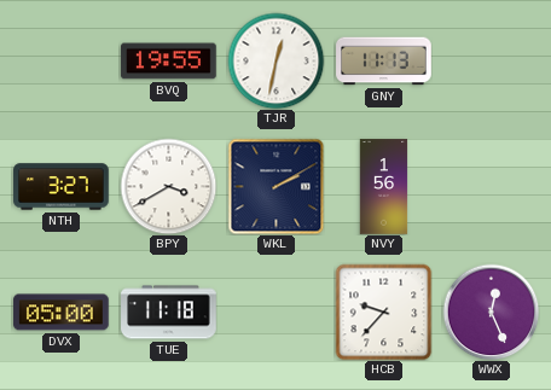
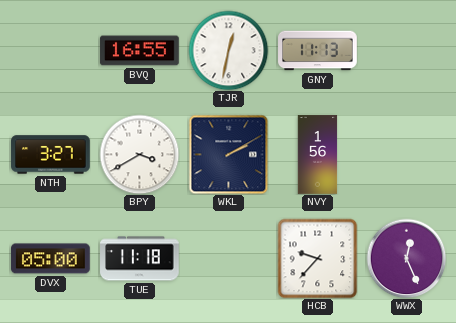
BVQ: 19:55 -> 16:55
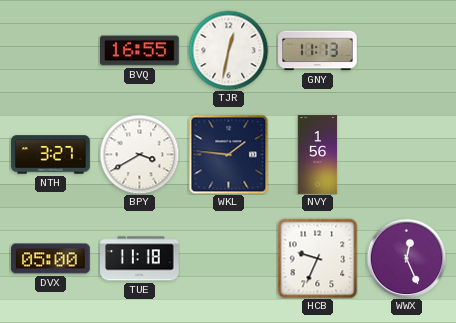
WKL: 2:10 -> 1:46
HCB: 9:37 -> 9:34
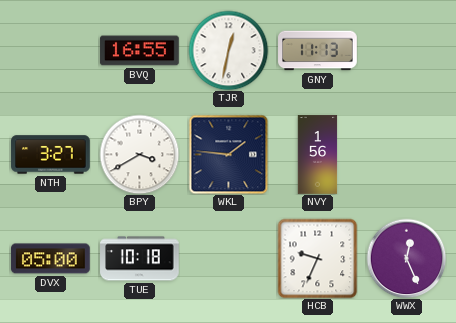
TUE: 11:18 -> 10:18
